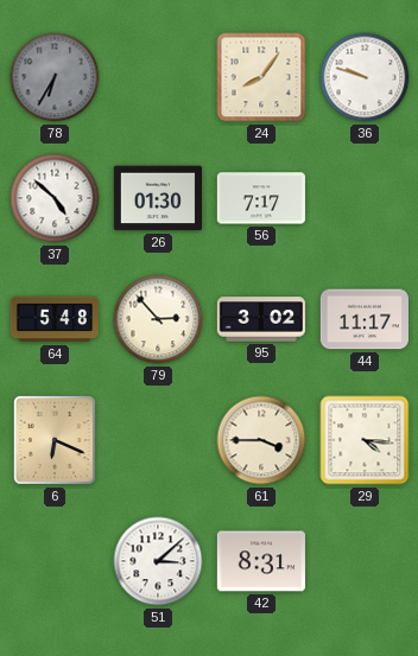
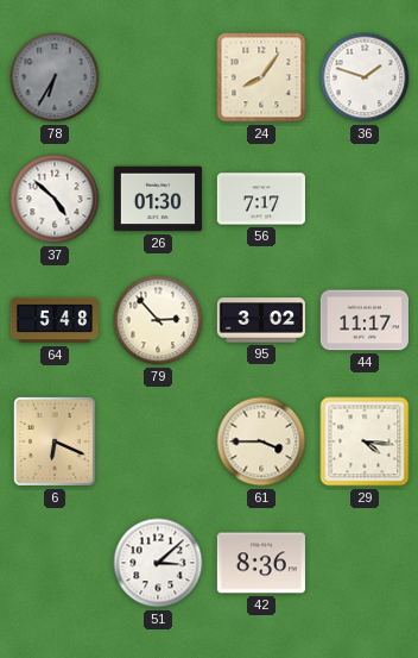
36: 9:48 -> 1:48
42: 8:31 -> 8:36
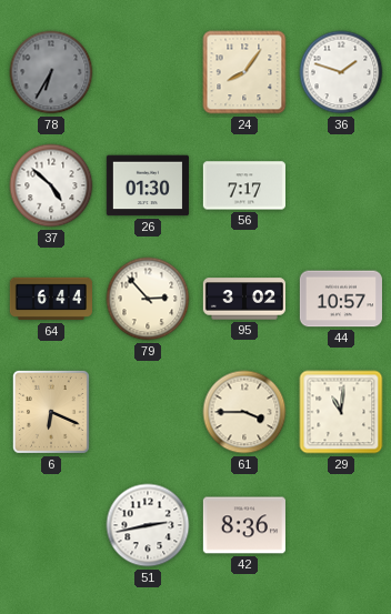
64: 5:48 -> 6:44
44: 11:17 -> 10:57
29: 4:16 -> 11:01
51: 3:08 -> 2:43
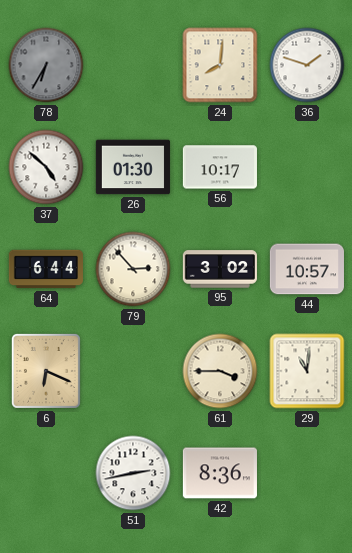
24: 8:06 -> 8:01
56: 7:17 -> 10:17
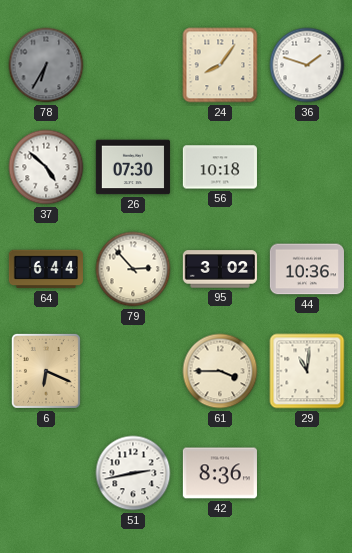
24: 8:01 -> 8:06
26: 01:30 -> 07:30
56: 10:17 -> 10:18
44: 10:57 -> 10:36
